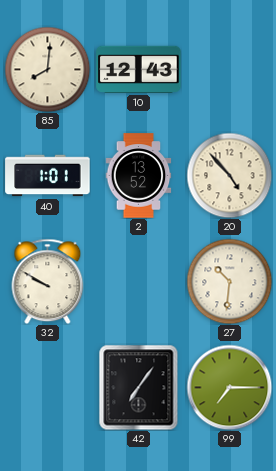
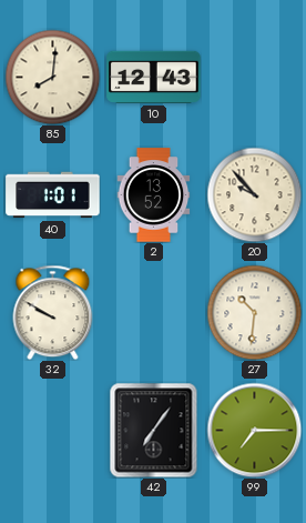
20: 4:53 -> 9:53
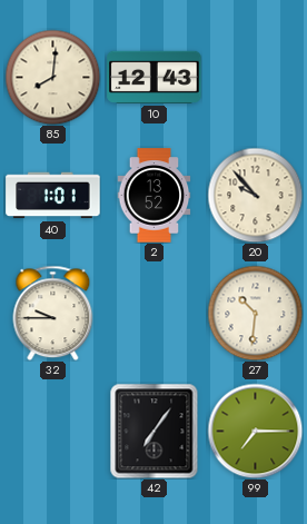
32: 9:50 -> 9:45
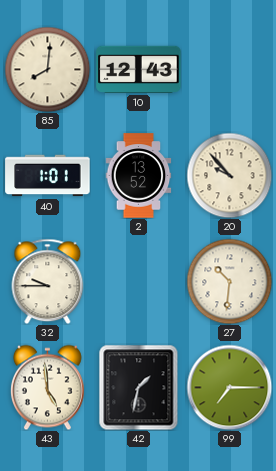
43: none -> 4:59
42: 7:06 -> 1:32
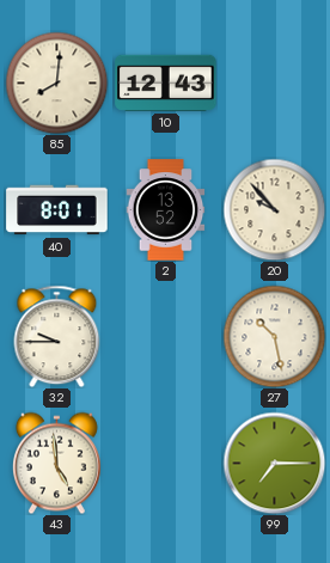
40: 1:01 -> 8:01
27: 10:31 -> 10:28
42: 1:32 -> none
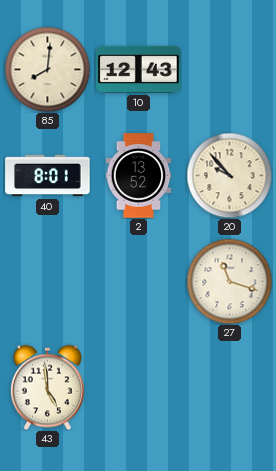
32: 9:45 -> none
27: 10:28 -> 11:18
99: 7:15 -> none
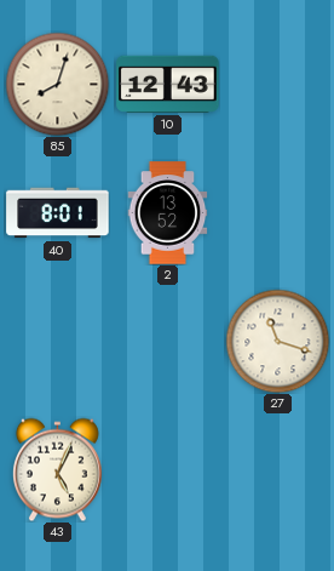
85: 8:01 -> 8:03
20: 9:53 -> none
43: 4:59 -> 5:04
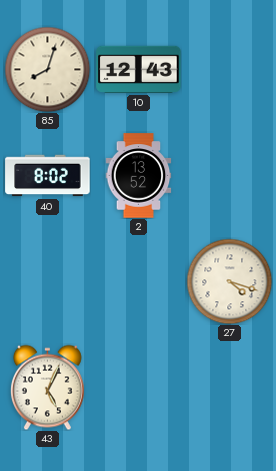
40: 8:01 -> 8:02
27: 11:18 -> 4:18
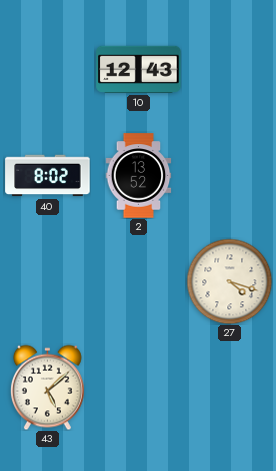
85: 8:03 -> none
43: 5:04 -> 5:08
